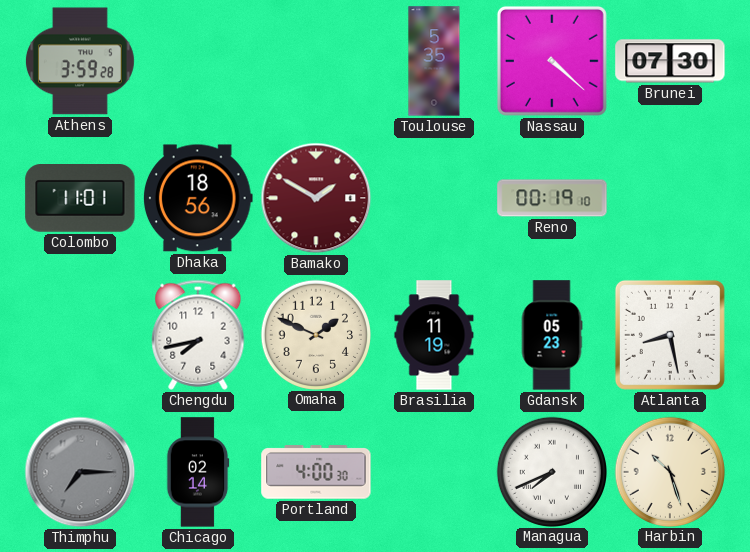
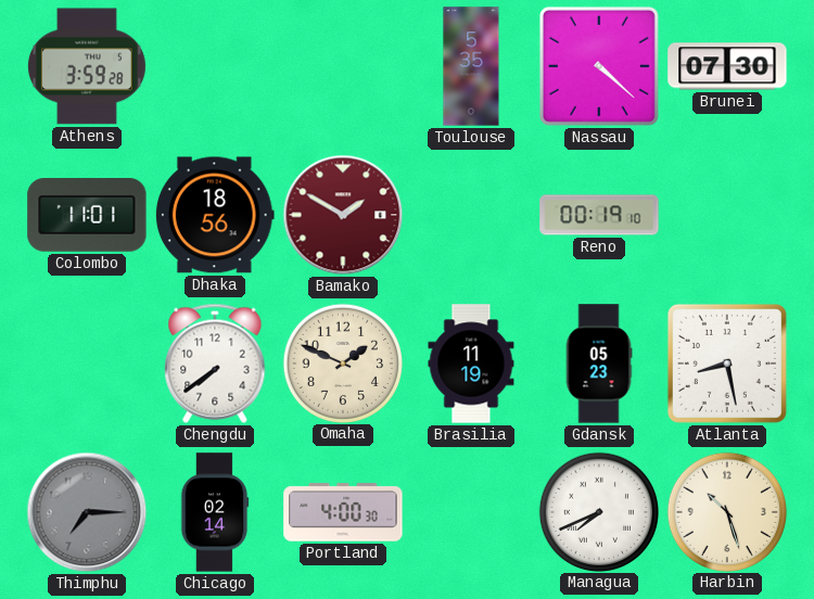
Chengdu: 7:43 -> 7:39
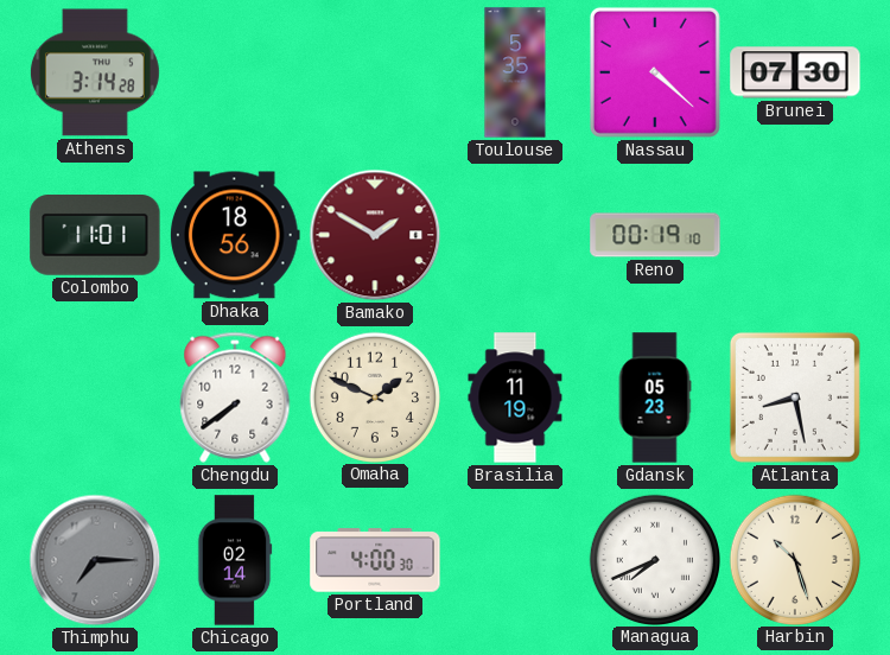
Athens: 3:59 -> 3:14
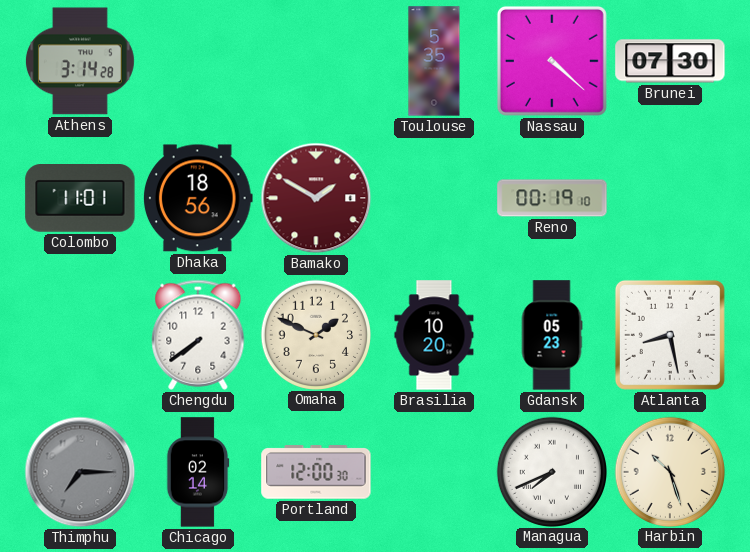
Brasilia: 11:19 -> 10:20
Portland: 4:00 -> 12:00
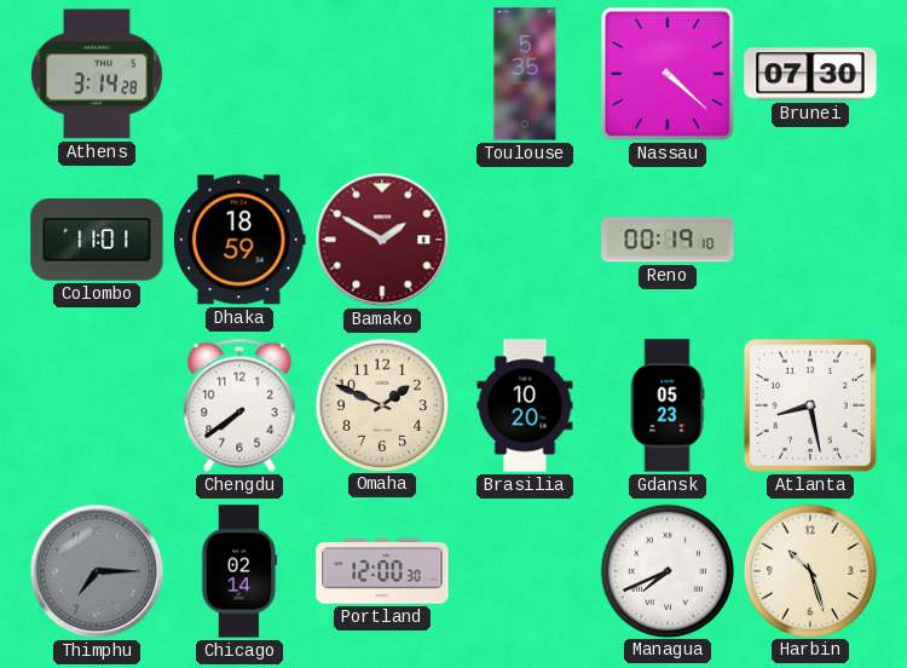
Dhaka: 18:56 -> 18:59
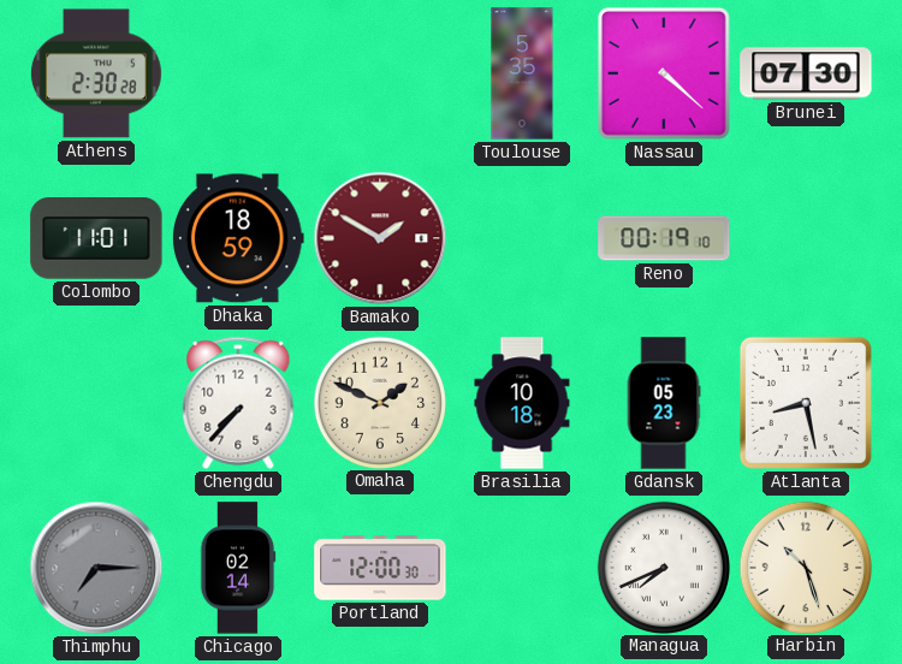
Athens: 3:14 -> 2:30
Chengdu: 7:39 -> 7:37
Brasilia: 10:20 -> 10:18
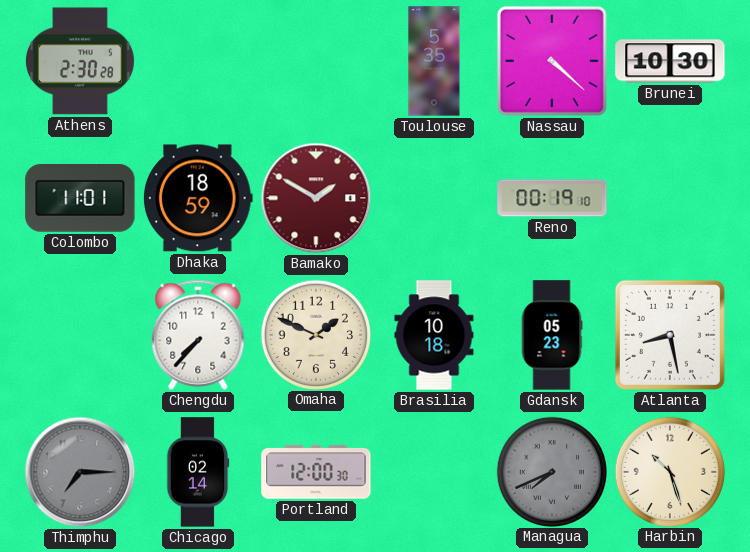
Brunei: 07:30 -> 10:30
Managua dial: white -> grey
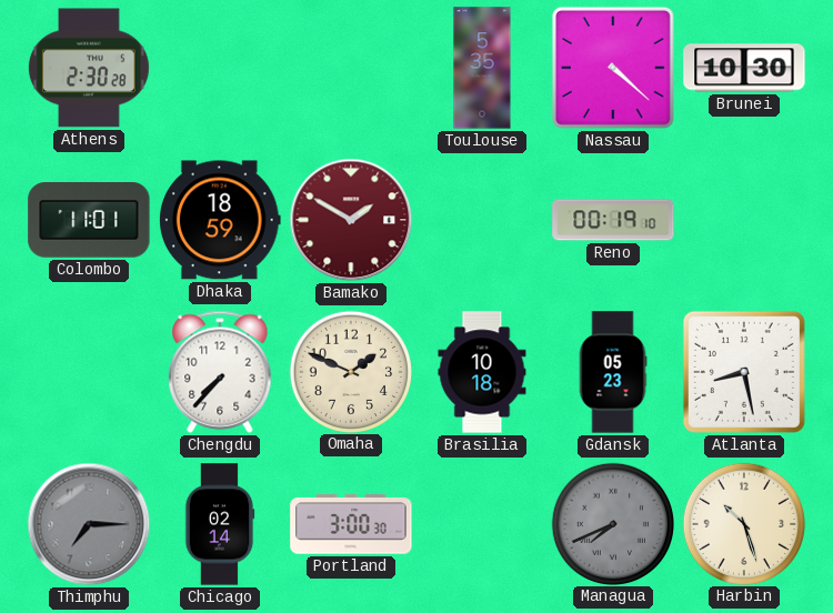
Portland: 12:00 -> 3:00
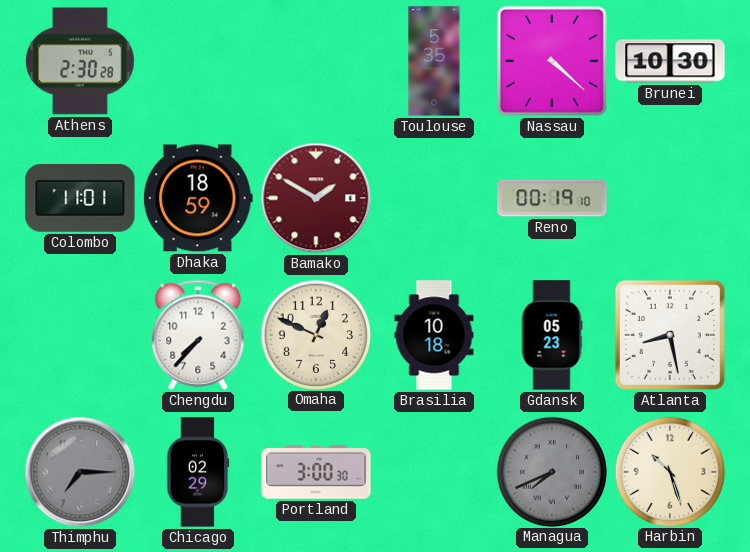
Omaha: 1:49 -> 12:49
Chicago: 02:14 -> 02:29
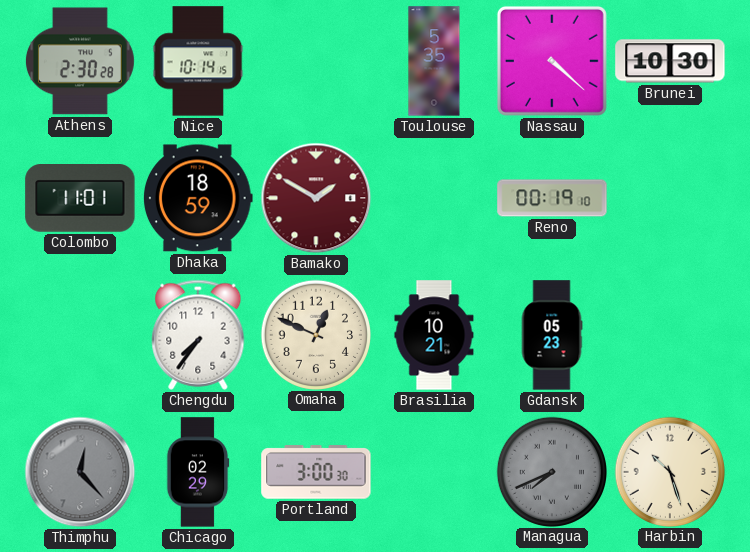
Nice: none -> 10:14
Chengdu: 7:37 -> 7:36
Brasilia: 10:18 -> 10:21
Atlanta: 8:28 -> none
Thimphu: 7:15 -> 12:23
